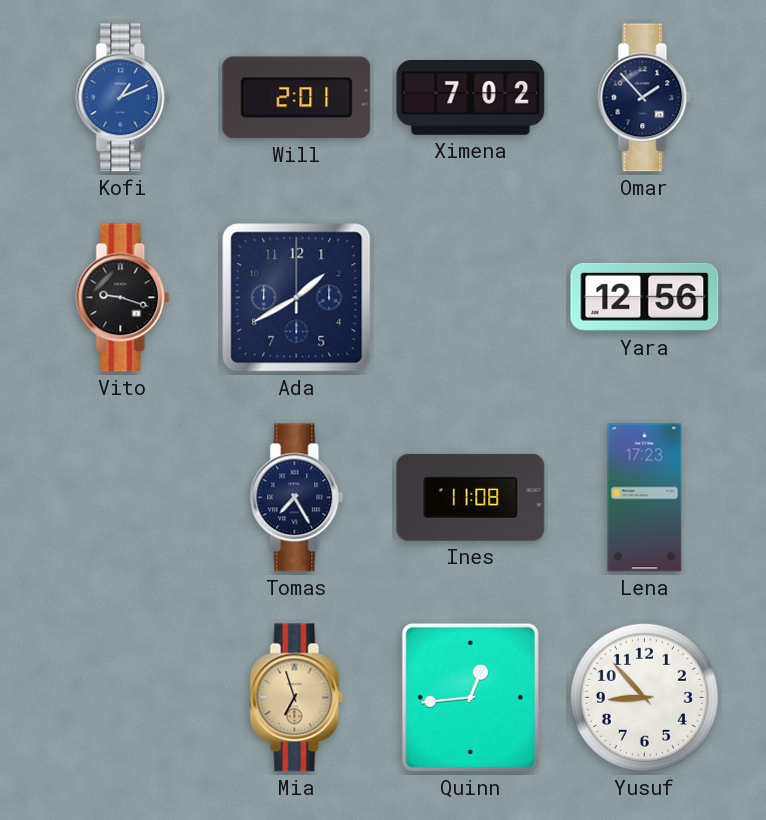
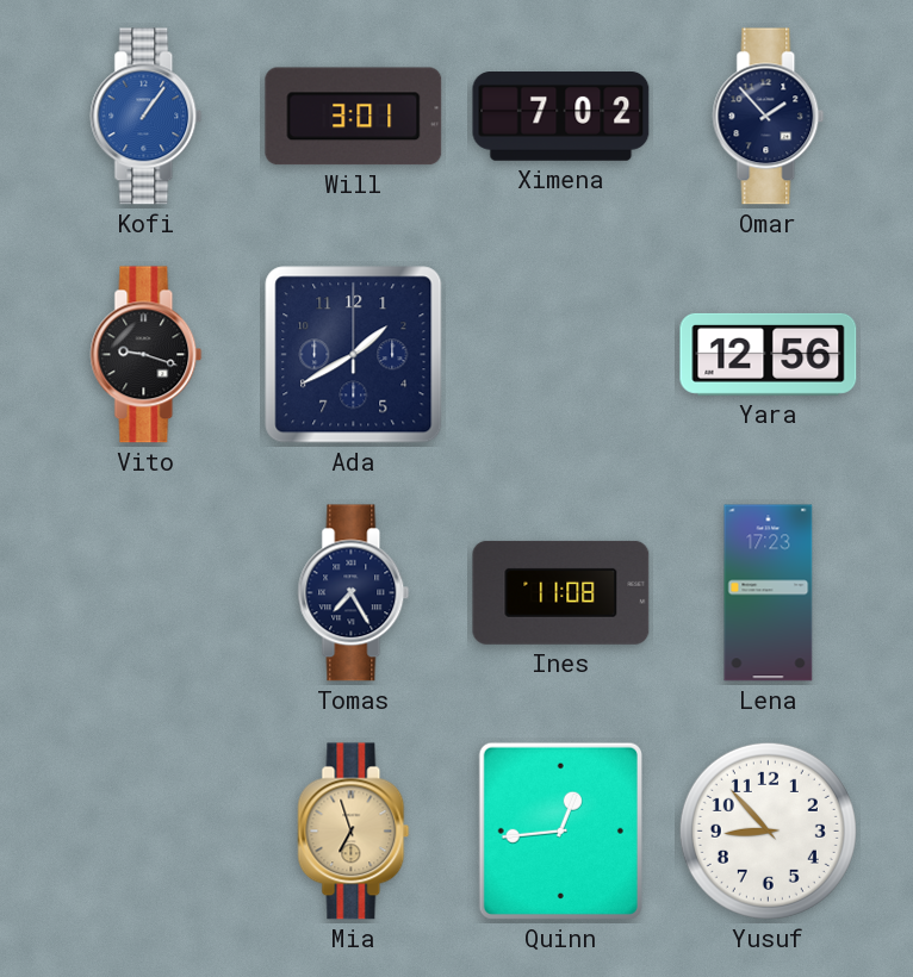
Kofi: 1:11 -> 1:06
Will: 2:01 -> 3:01
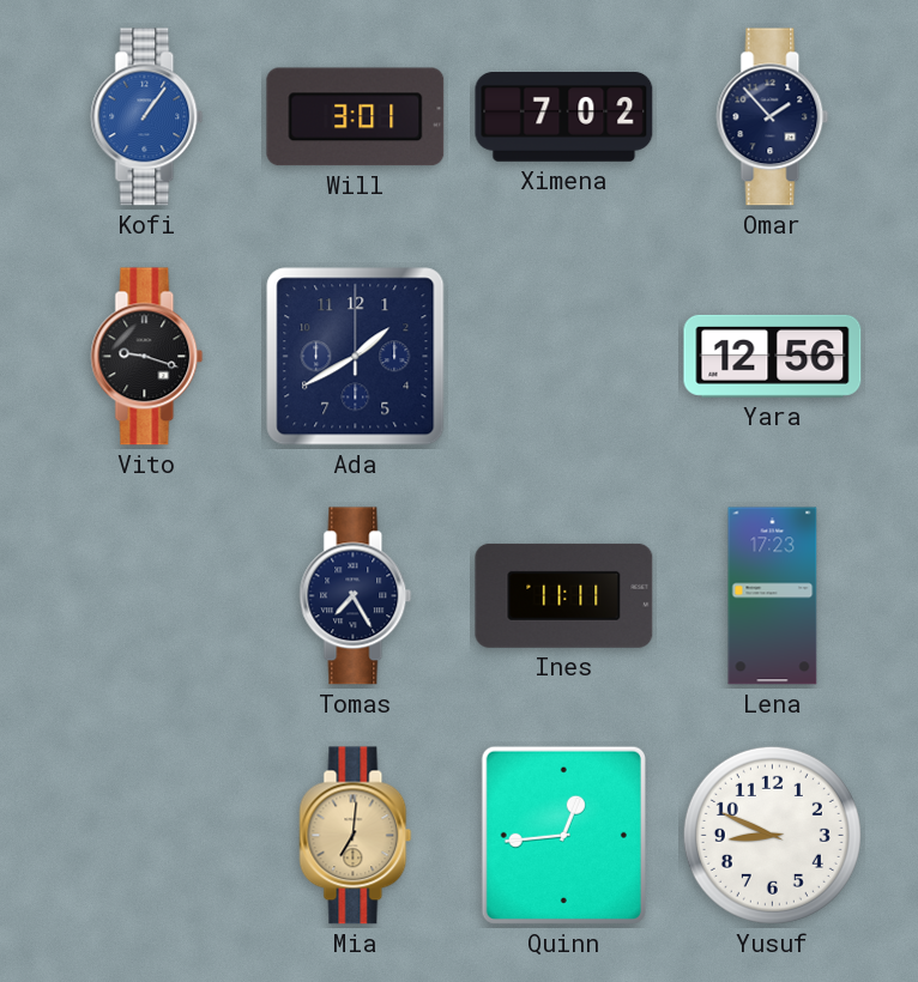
Ines: 11:08 -> 11:11
Mia: 6:57 -> 7:01
Yusuf: 8:53 -> 8:49
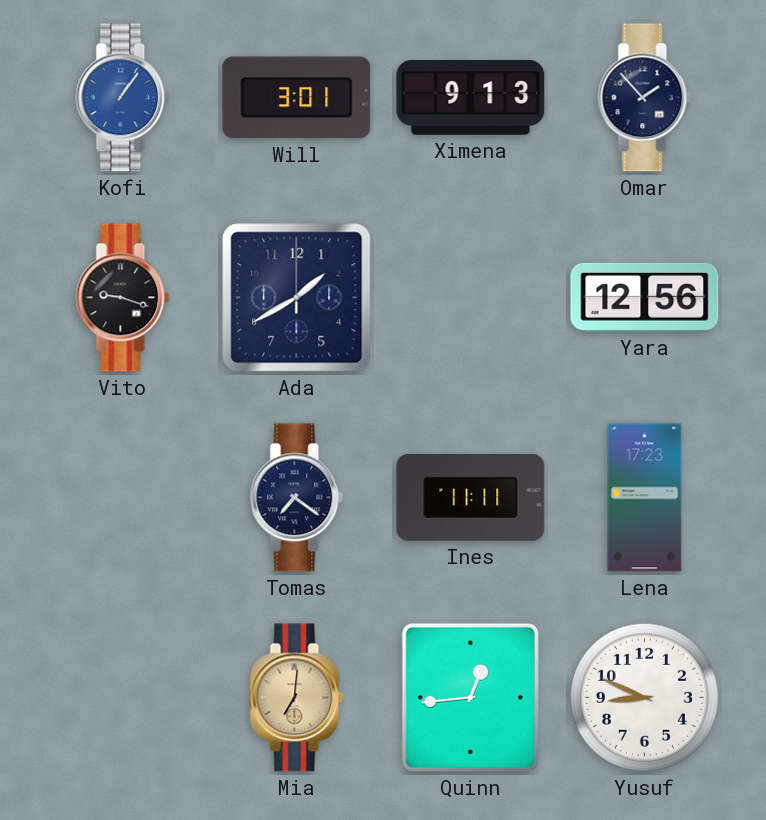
Ximena: 7:02 -> 9:13
Tomas: 7:25 -> 7:21
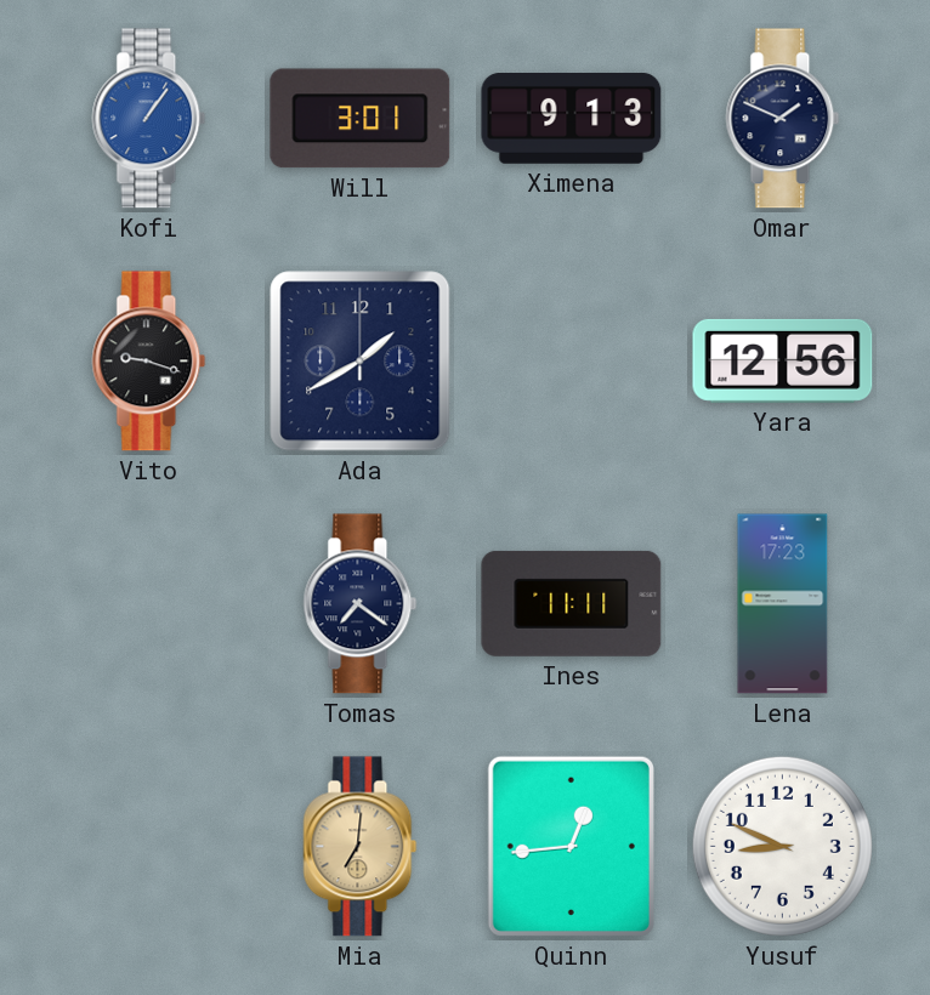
Omar: 1:53 -> 1:49
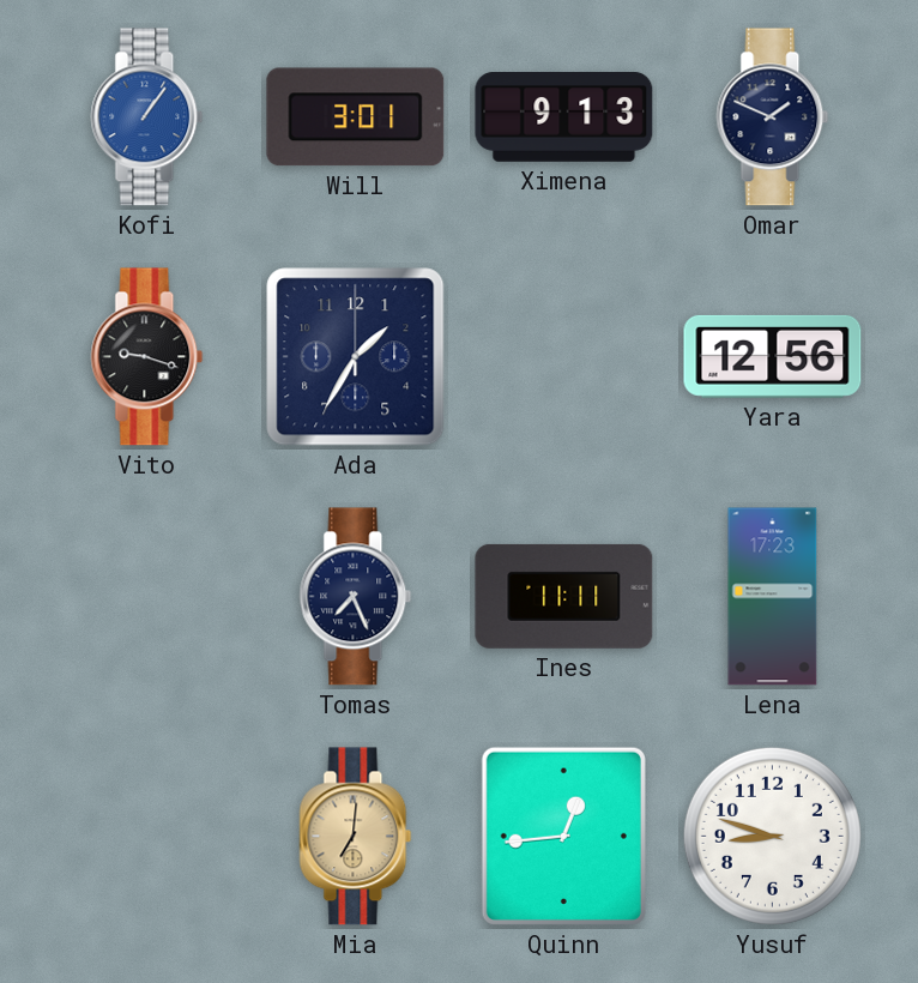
Ada: 1:40 -> 1:35
Tomas: 7:21 -> 7:26
Yusuf: 8:49 -> 8:48
